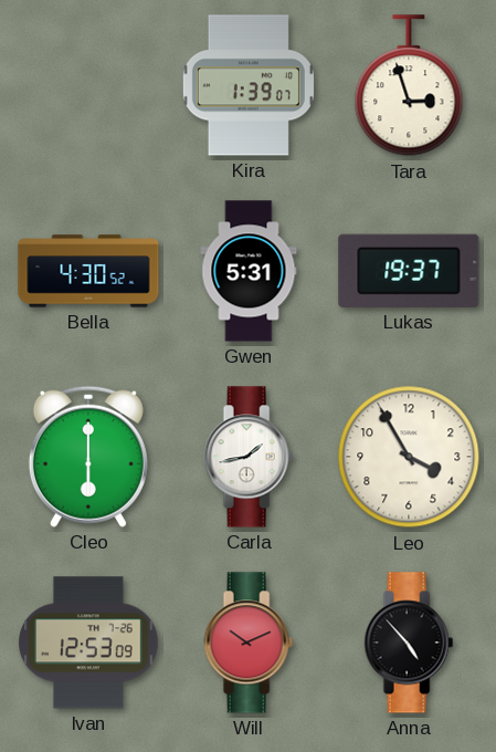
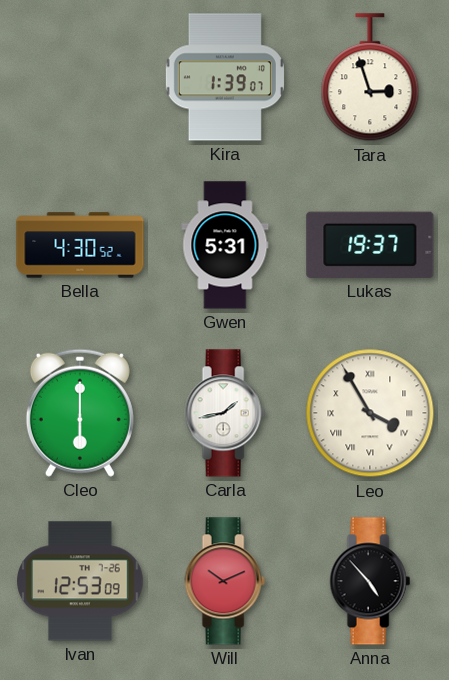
Leo numerals: Arabic -> Roman
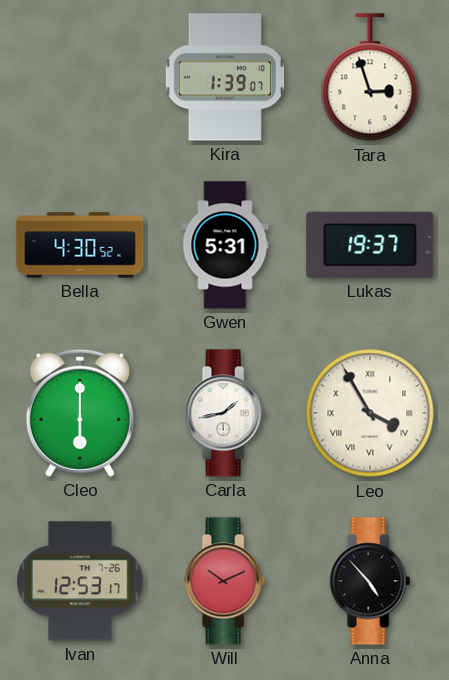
Ivan: 12:53:09 -> 12:53:17
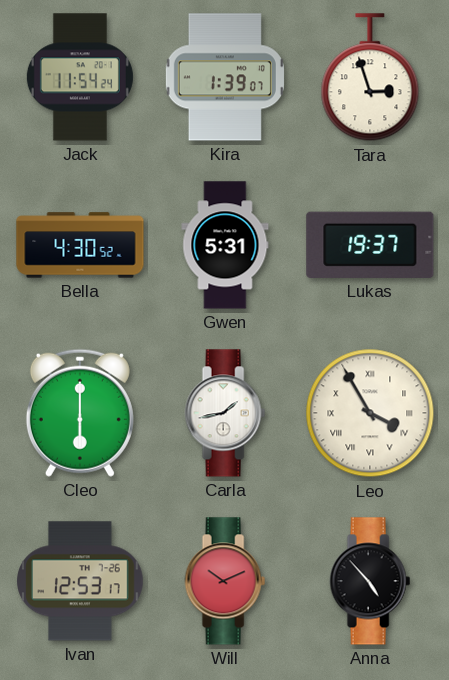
Jack: none -> 11:54
